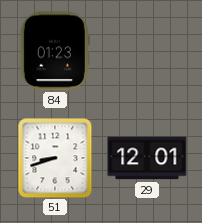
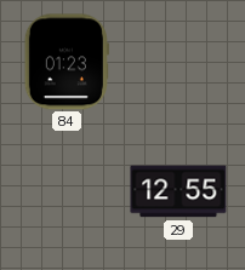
51: 8:42 -> none
29: 12:01 -> 12:55
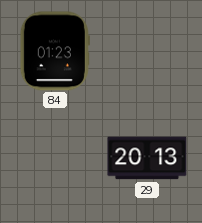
29: 12:55 -> 20:13
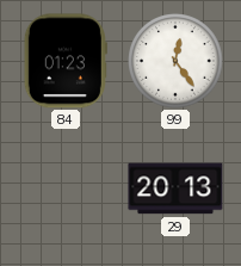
99: none -> 12:24
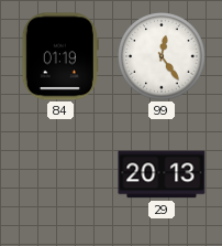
84: 01:23 -> 01:19
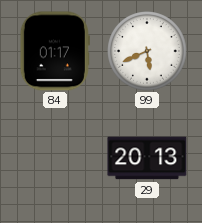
84: 01:19 -> 01:17
99: 12:24 -> 5:41
